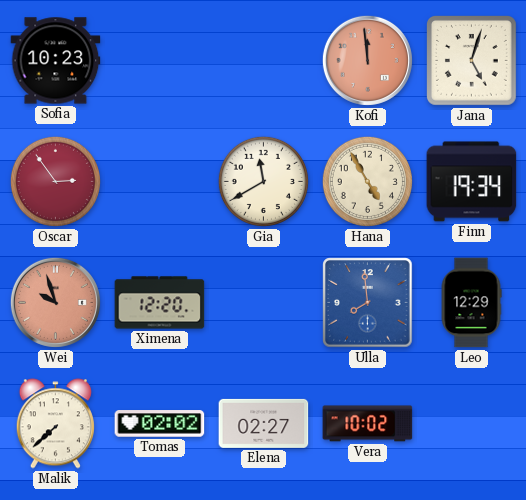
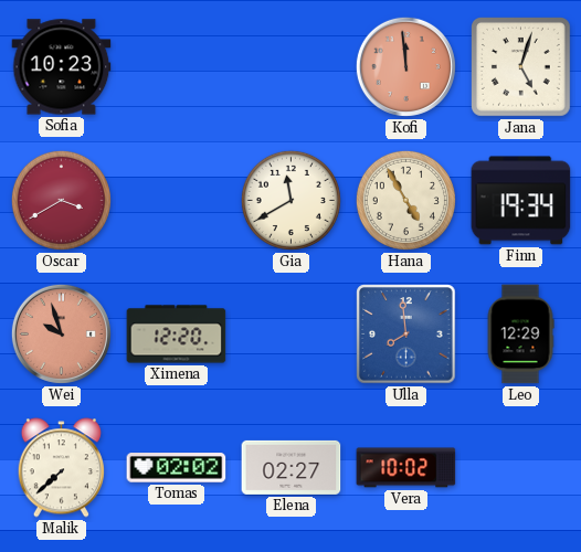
Oscar: 2:54 -> 3:40
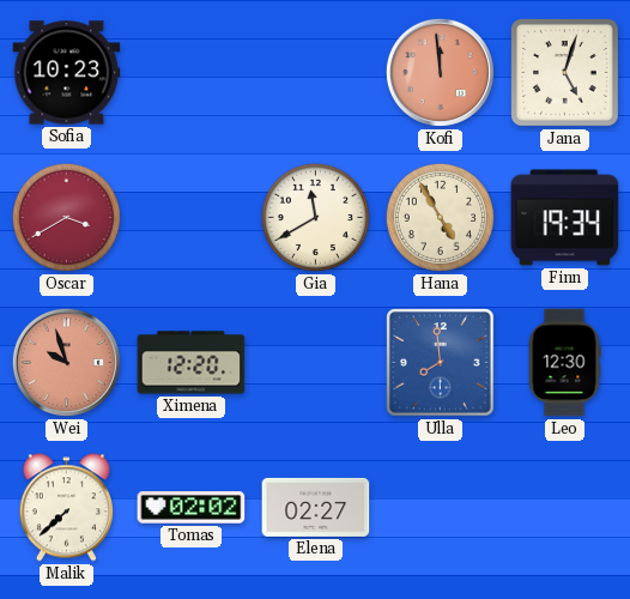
Leo: 12:29 -> 12:30
Vera: 10:02 -> none
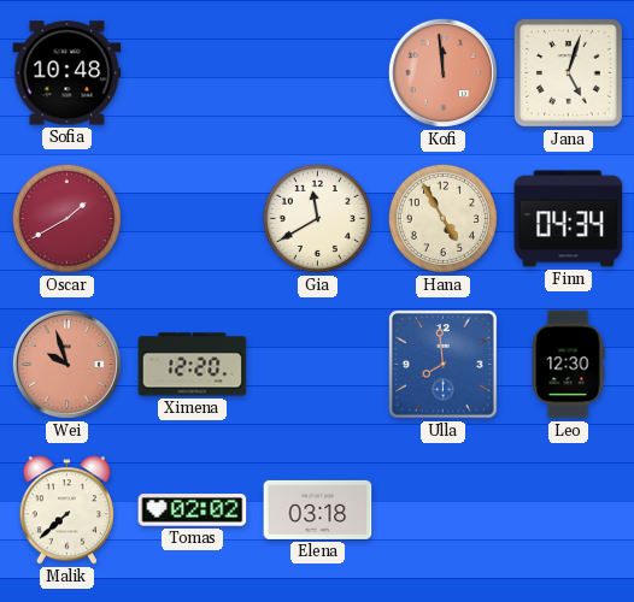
Sofia: 10:23 -> 10:48
Oscar: 3:40 -> 1:40
Finn: 19:34 -> 04:34
Elena: 02:27 -> 03:18
